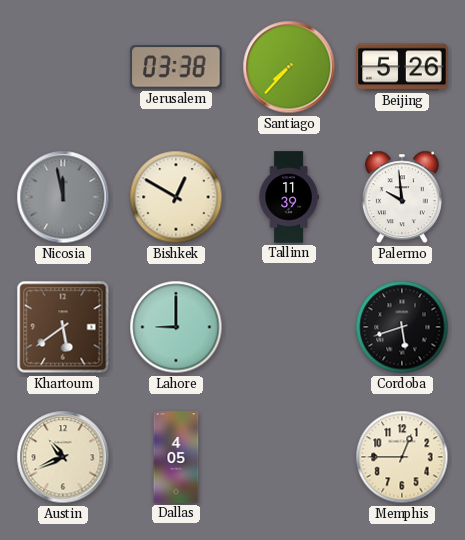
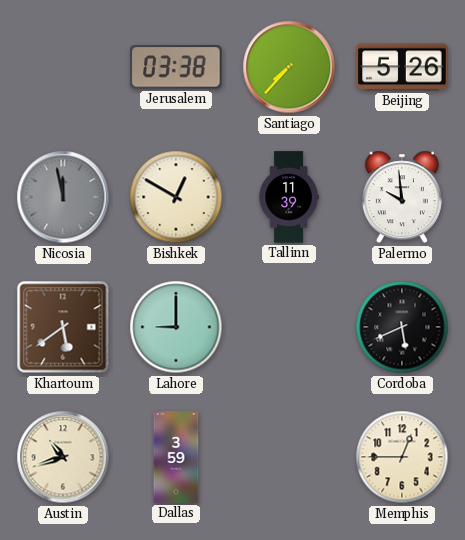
Cordoba: 5:42 -> 5:41
Austin: 10:41 -> 10:42
Dallas: 4:05 -> 3:59
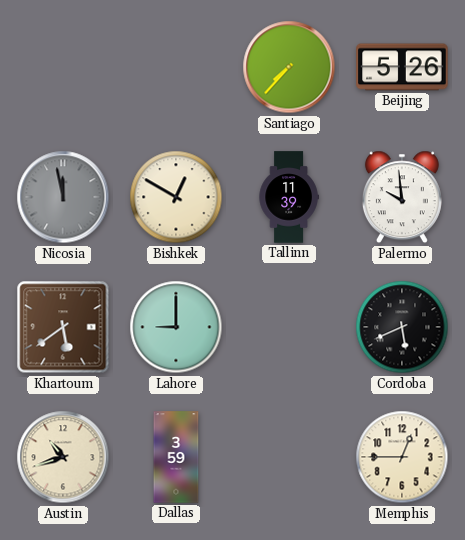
Jerusalem: 03:38 -> none
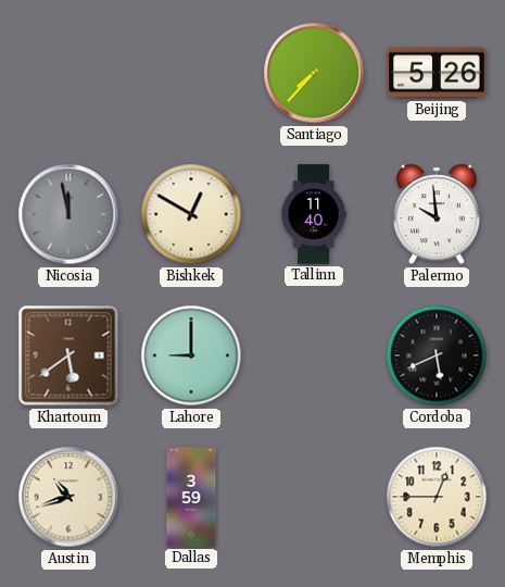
Tallinn: 11:39 -> 11:40
